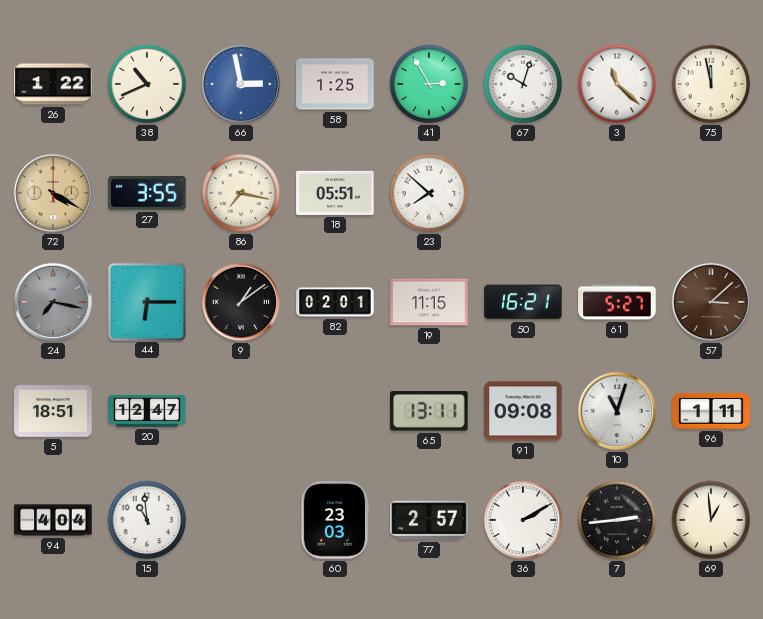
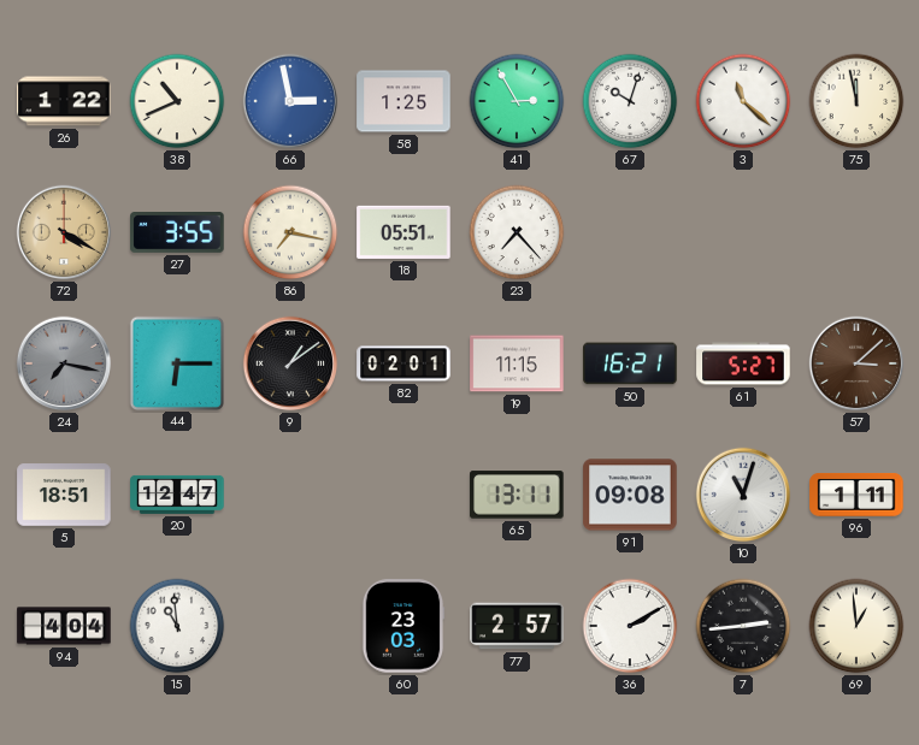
23: 7:52 -> 7:23
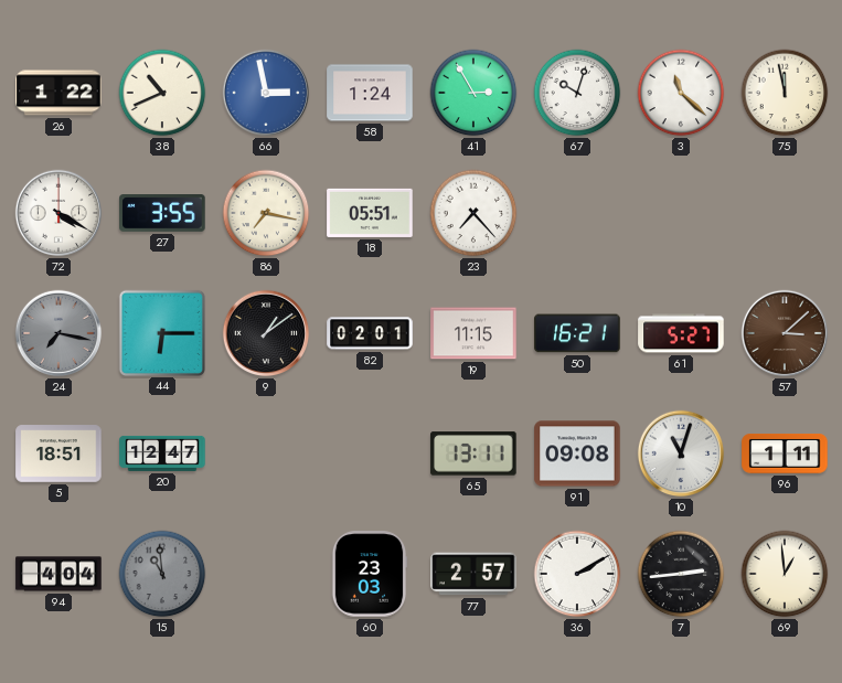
58: 1:25 -> 1:24
72 dial: champagne -> white
15 dial: white -> grey
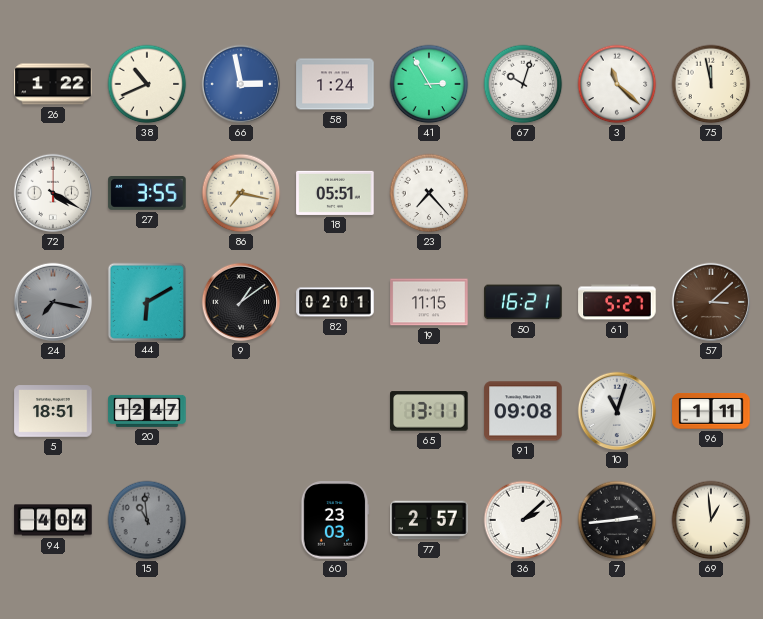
44: 6:15 -> 6:10
36: 2:10 -> 2:08
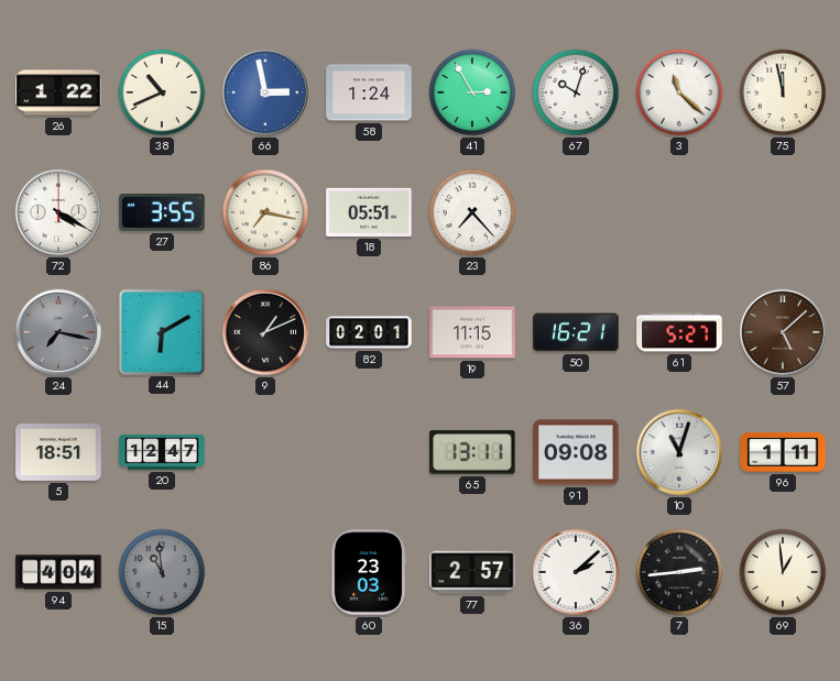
9: 1:09 -> 1:11
57: 3:08 -> 5:08
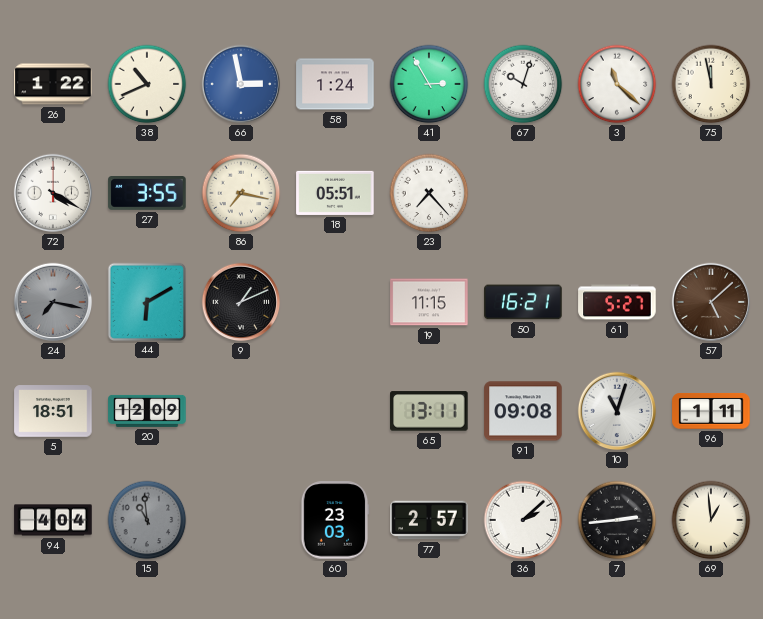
82: 02:01 -> none
20: 12:47 -> 12:09
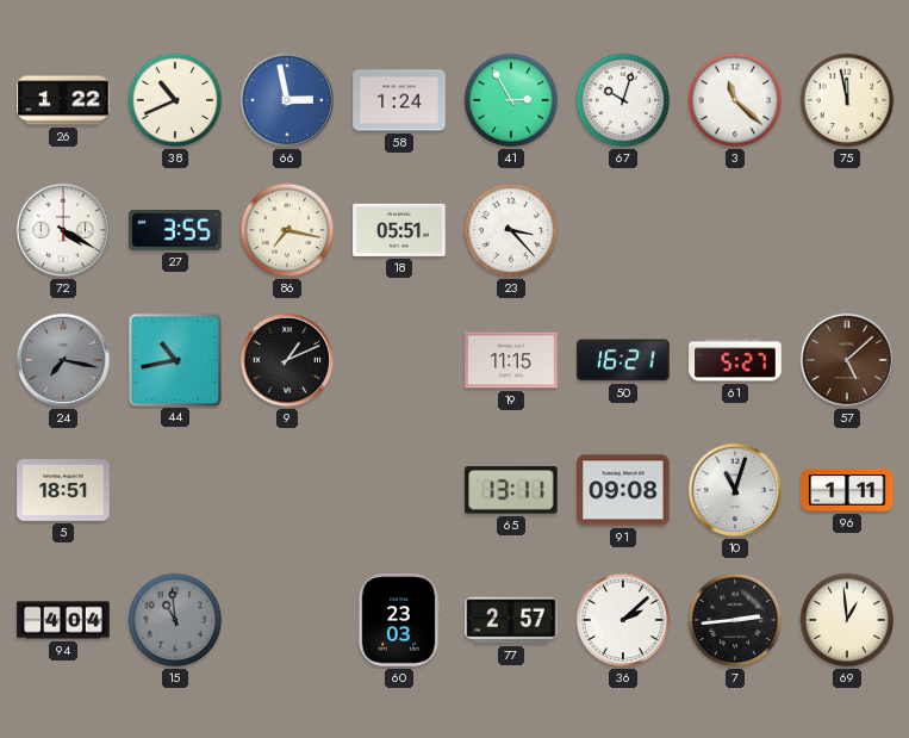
23: 7:23 -> 3:23
44: 6:10 -> 10:43
20: 12:09 -> none
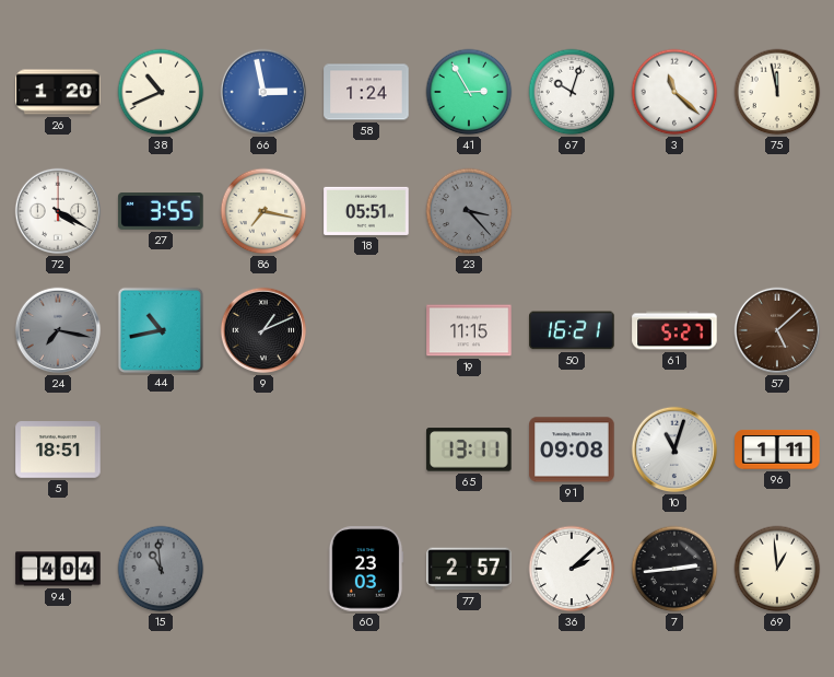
26: 1:22 -> 1:20
23 dial: white -> grey
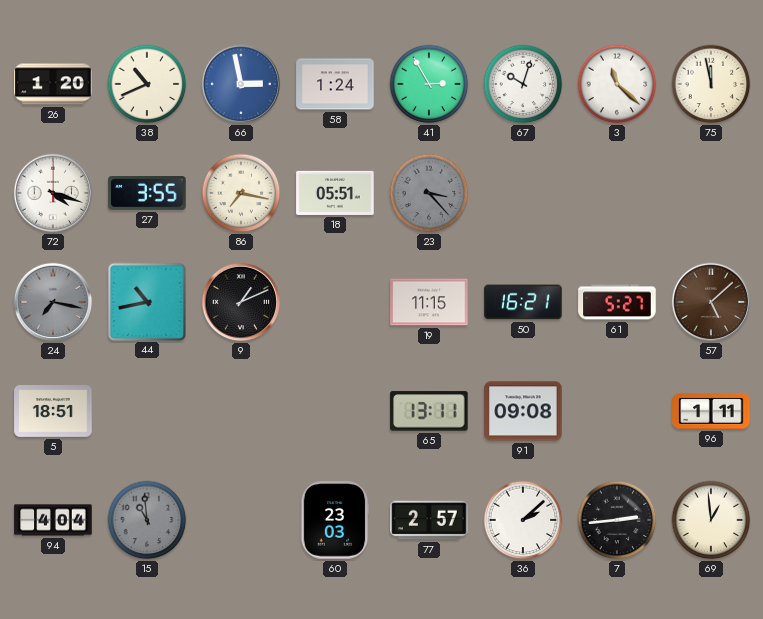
72: 4:20 -> 4:18
10: 11:03 -> none
